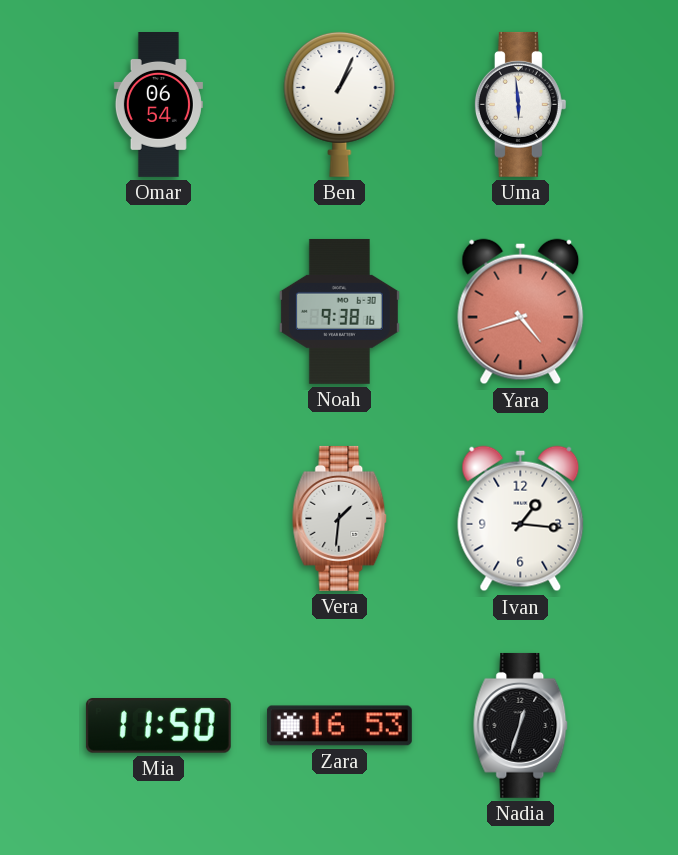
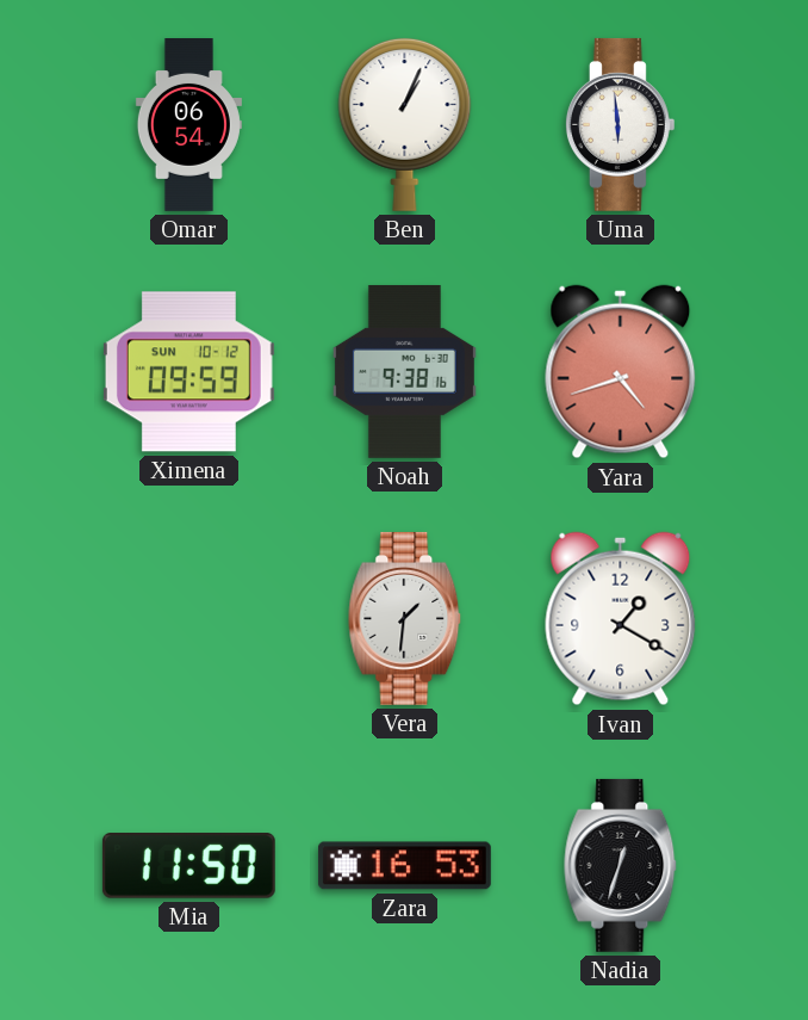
Ximena: none -> 09:59
Ivan: 1:16 -> 1:20
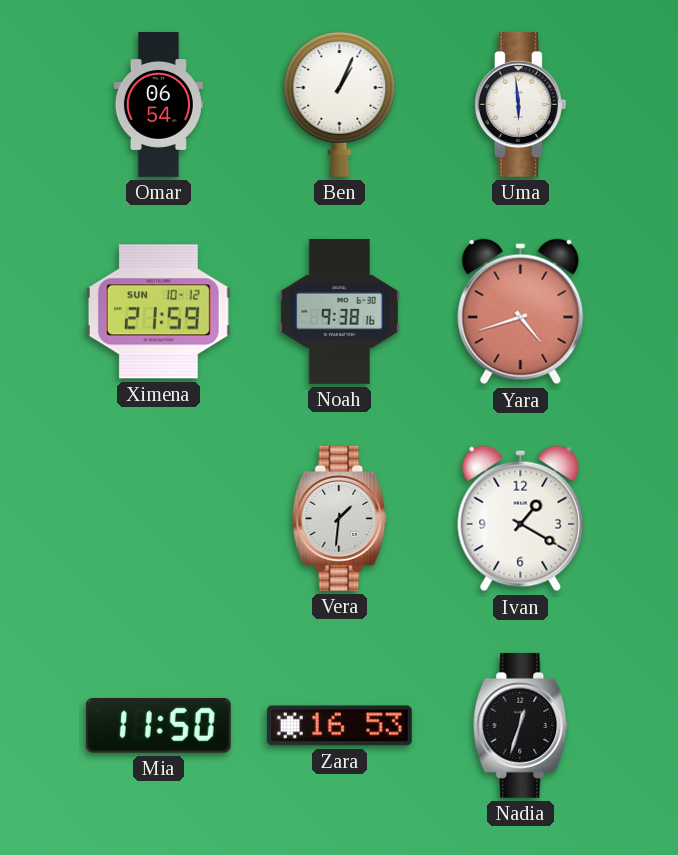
Ximena: 09:59 -> 21:59
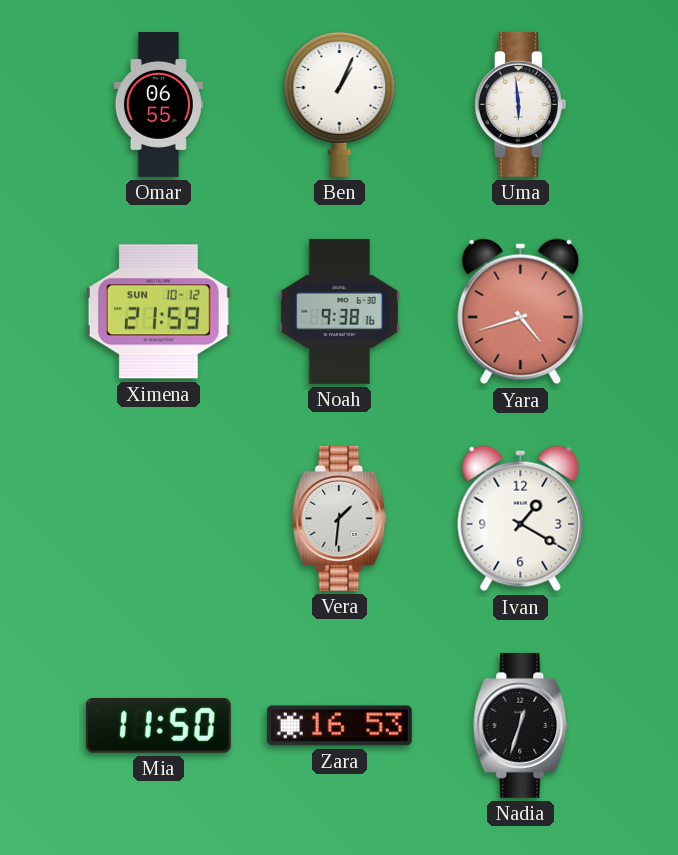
Omar: 06:54 -> 06:55
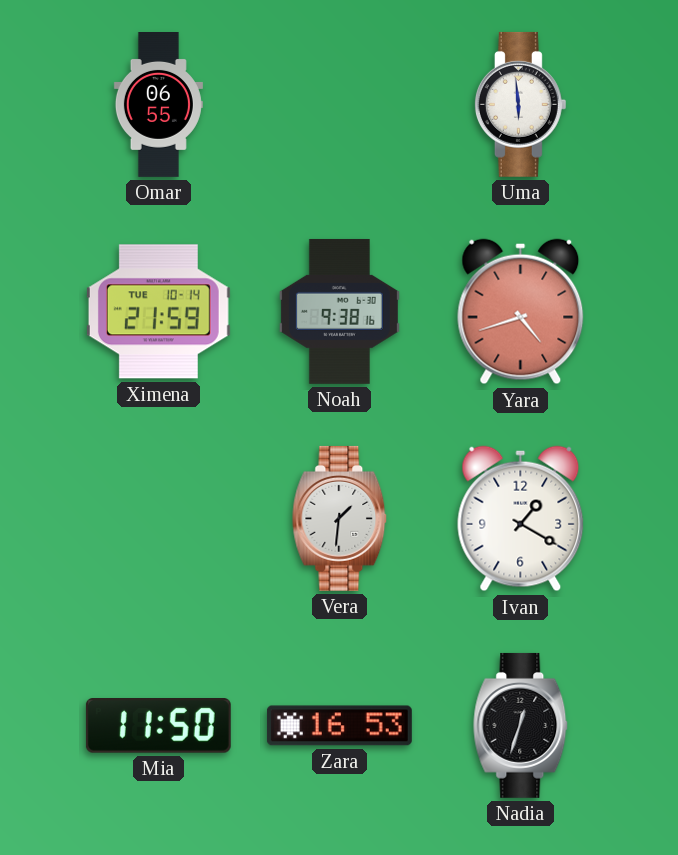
Ben: 1:04 -> none
Ximena date: SUN 10-12 -> TUE 10-14
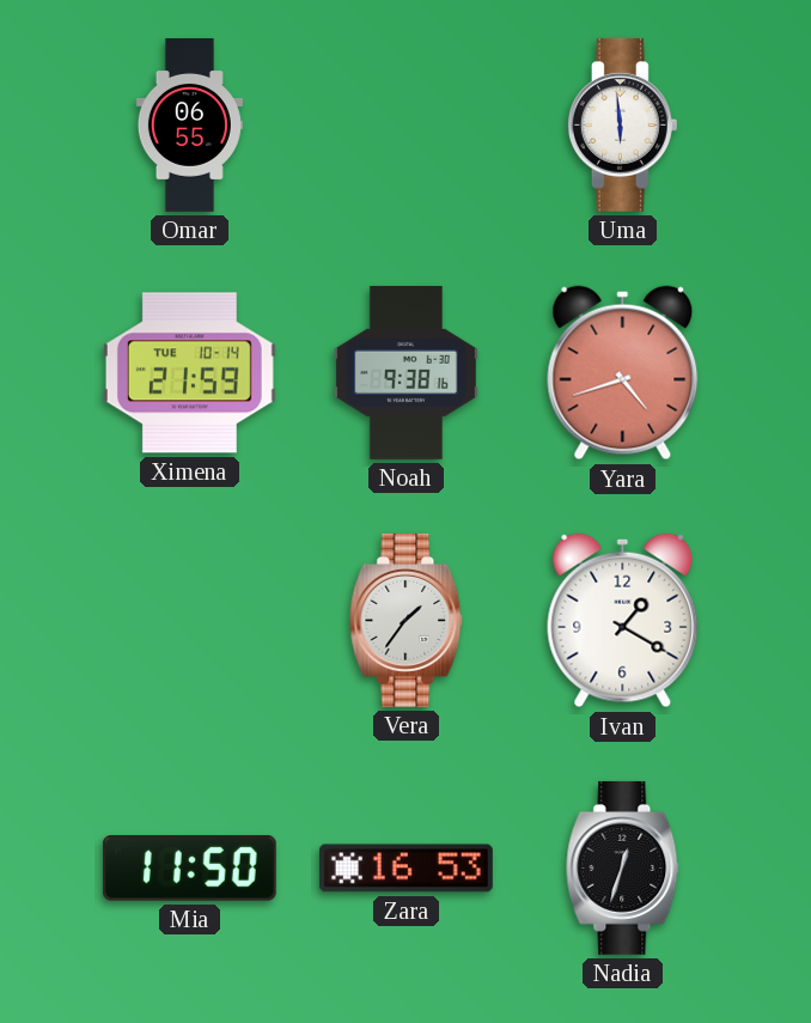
Vera: 1:31 -> 1:36
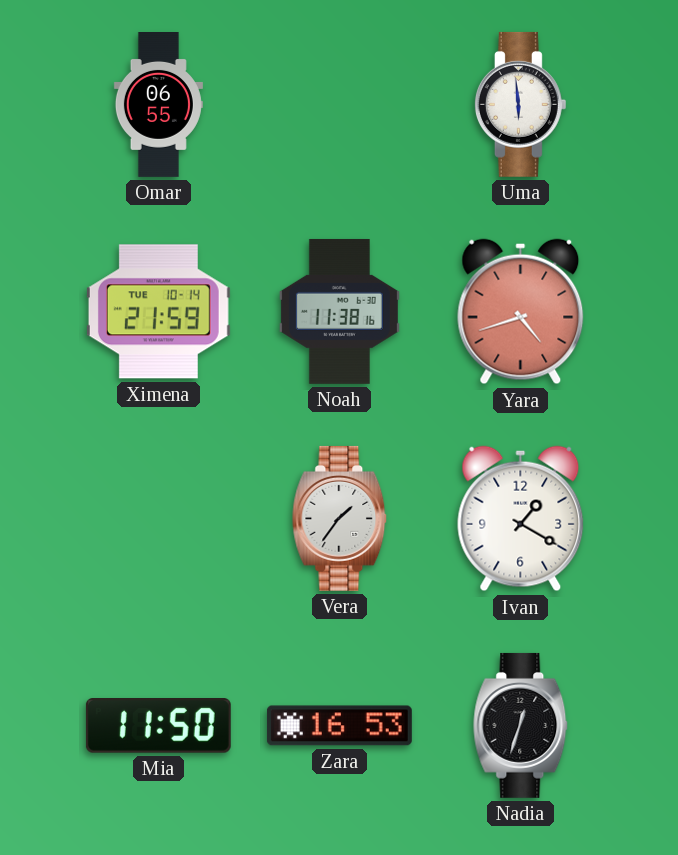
Noah: 9:38 -> 11:38
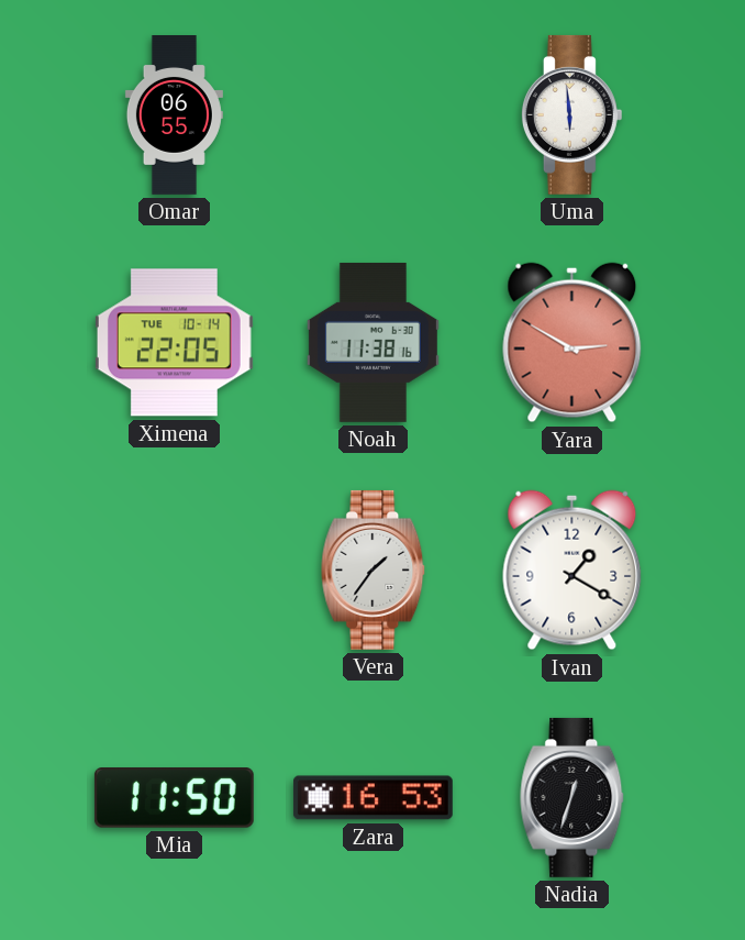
Ximena: 21:59 -> 22:05
Yara: 4:42 -> 2:50
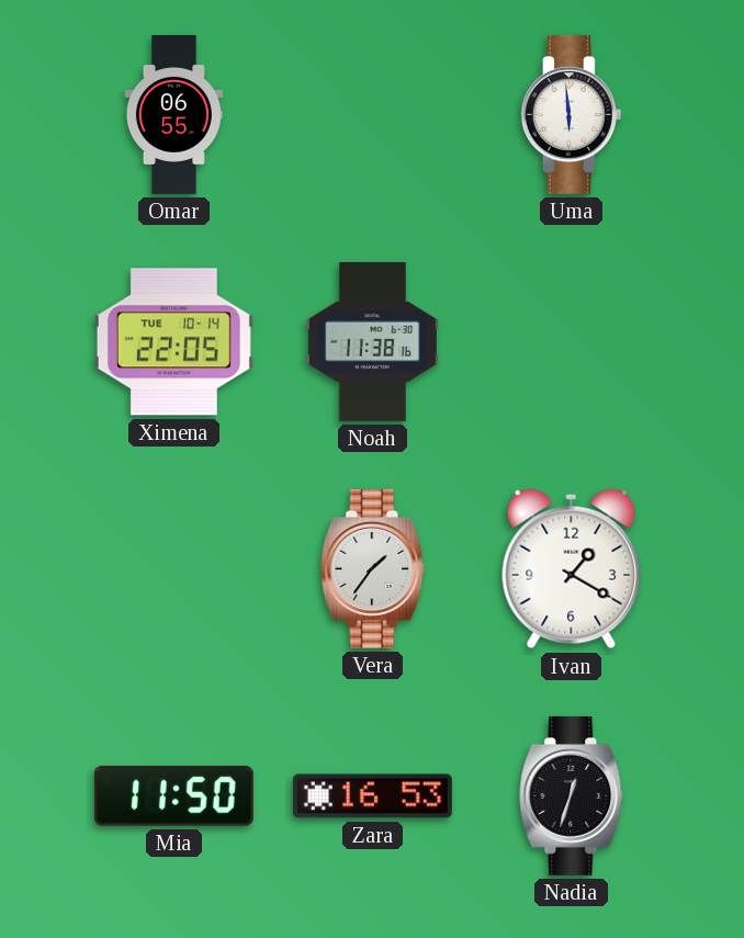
Yara: 2:50 -> none
